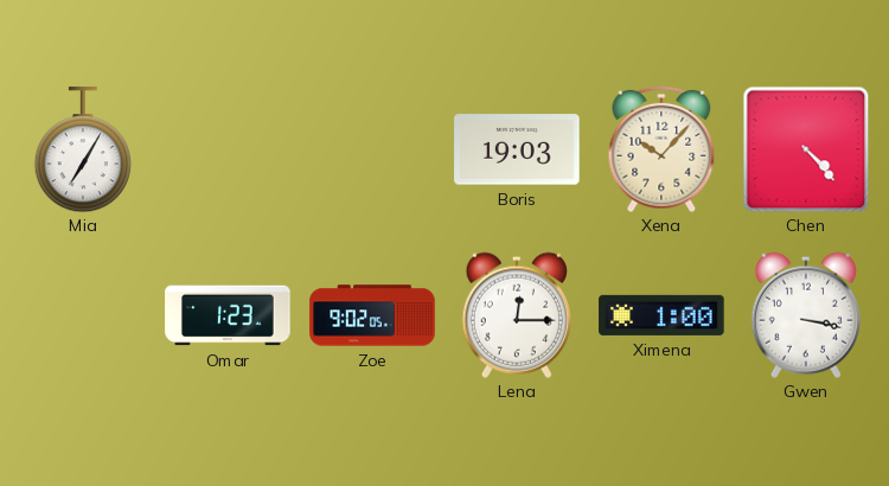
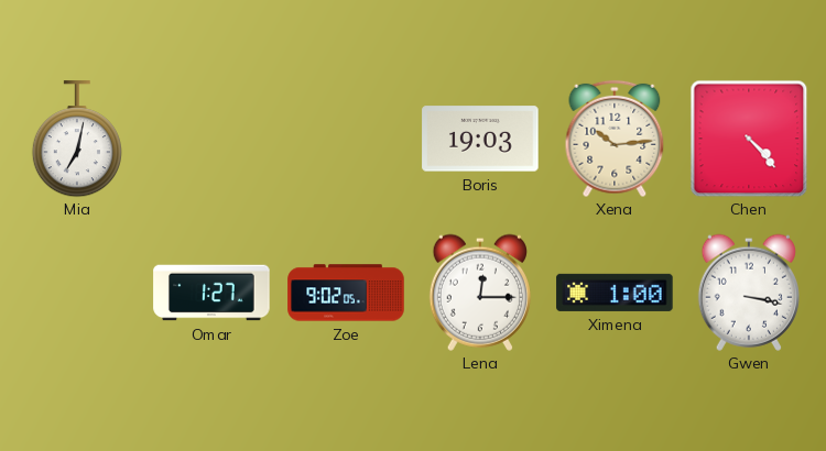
Mia: 7:05 -> 7:02
Xena: 10:07 -> 10:14
Omar: 1:23 -> 1:27
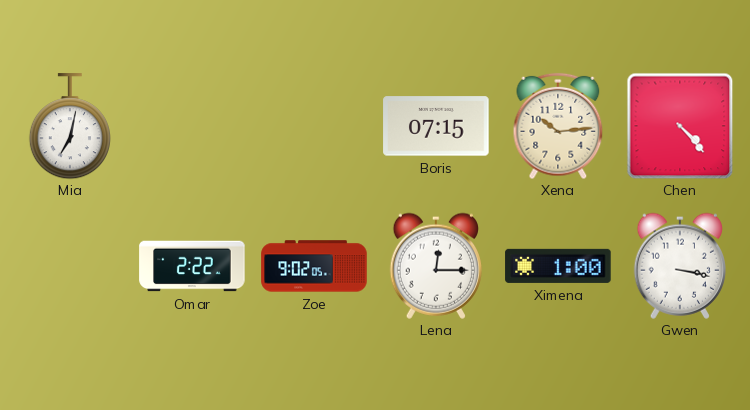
Boris: 19:03 -> 07:15
Omar: 1:27 -> 2:22
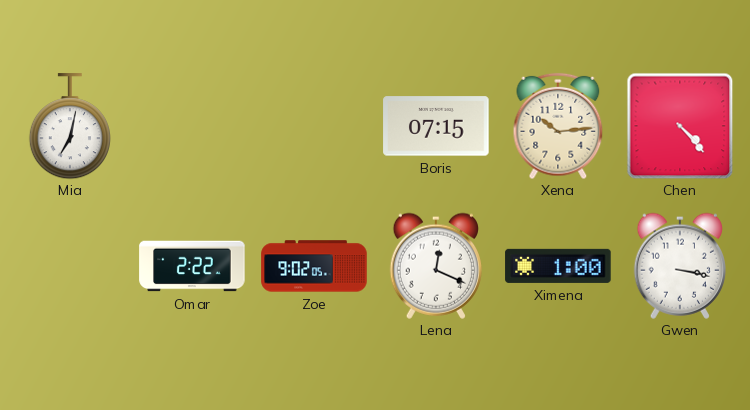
Lena: 12:15 -> 12:19
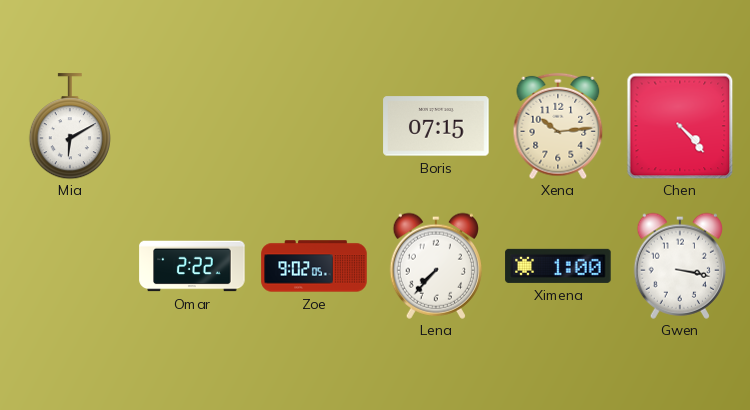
Mia: 7:02 -> 6:10
Lena: 12:19 -> 7:37
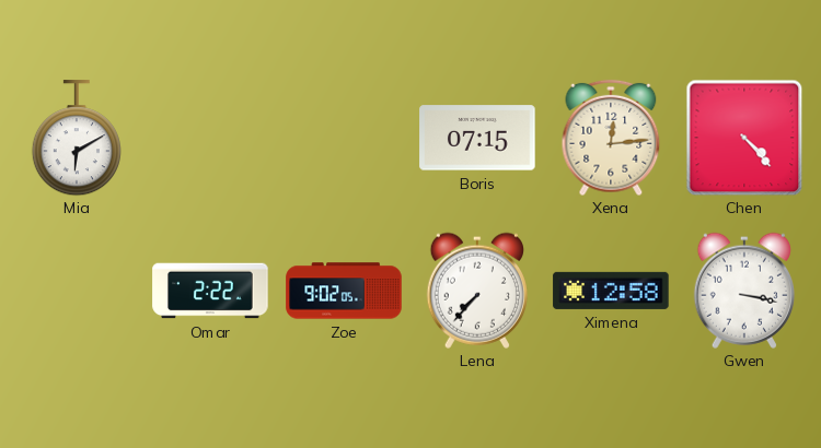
Xena: 10:14 -> 12:14
Ximena: 1:00 -> 12:58
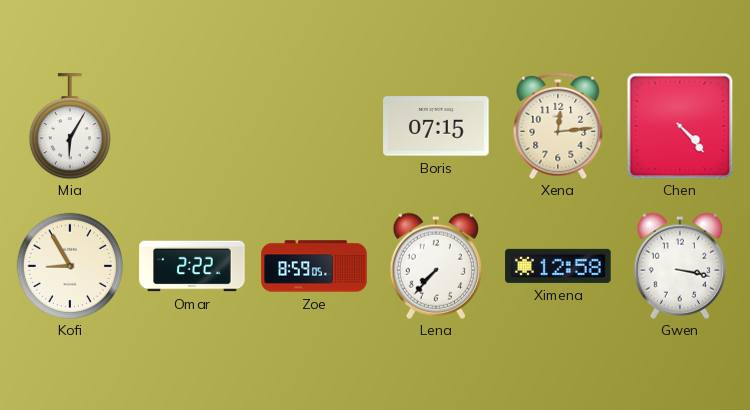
Mia: 6:10 -> 6:05
Kofi: none -> 8:55
Zoe: 9:02 -> 8:59
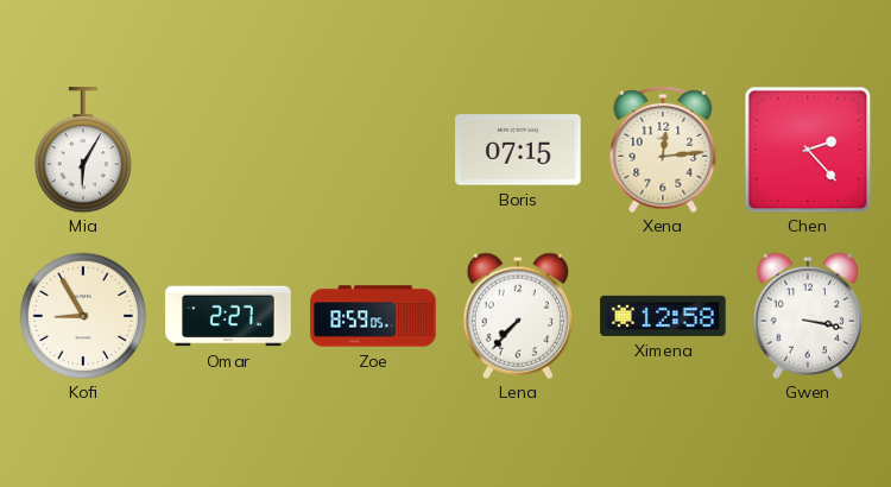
Chen: 4:23 -> 2:23
Omar: 2:22 -> 2:27
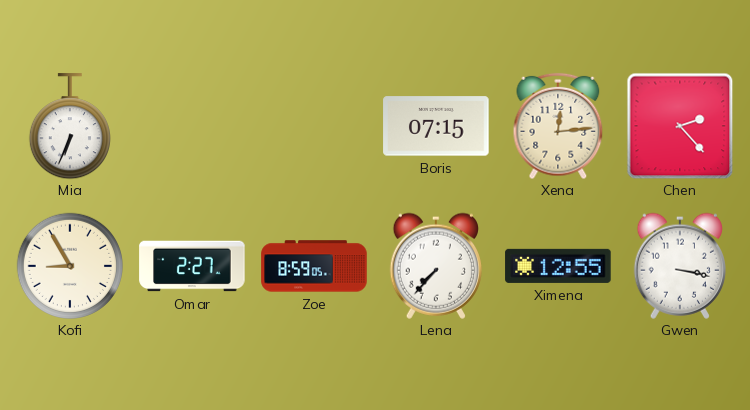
Mia: 6:05 -> 6:34
Ximena: 12:58 -> 12:55
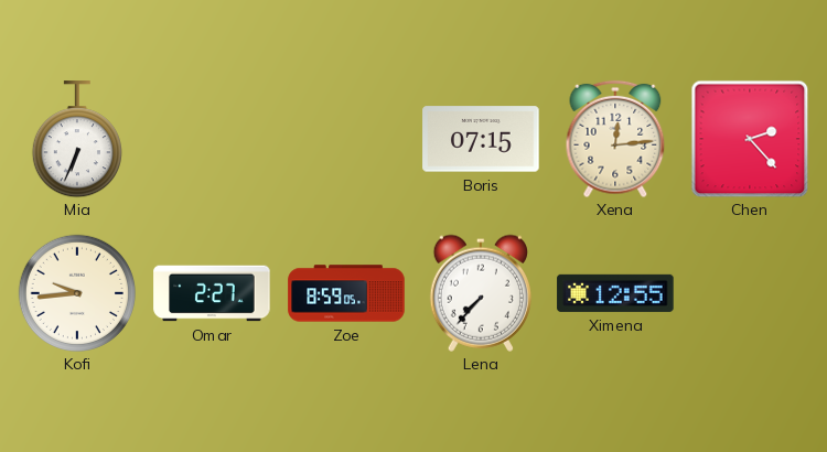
Kofi: 8:55 -> 9:44
Gwen: 3:17 -> none
